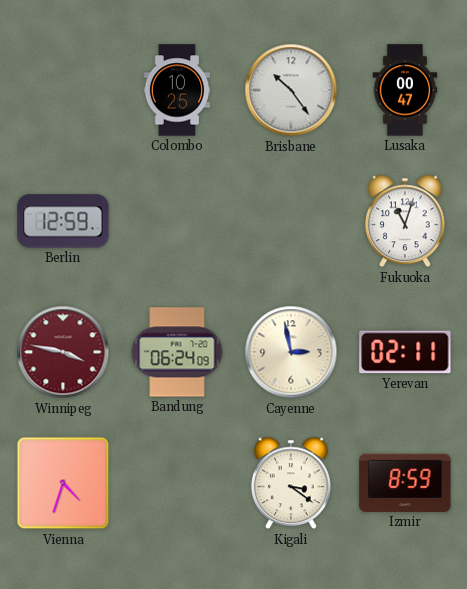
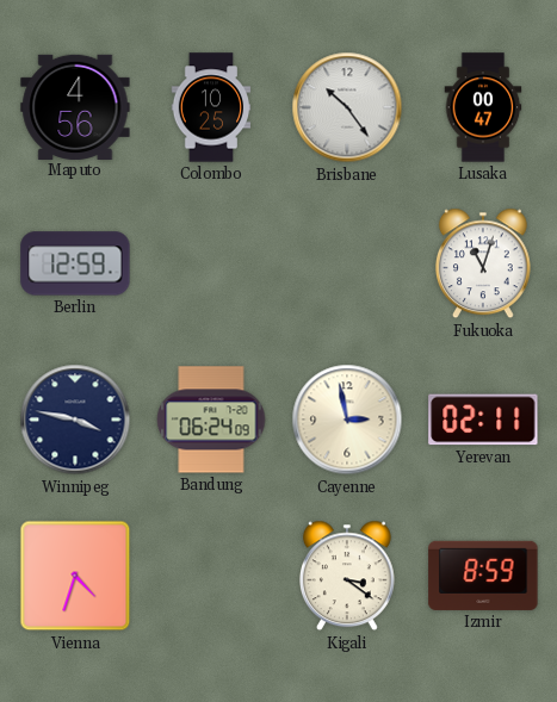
Maputo: none -> 4:56
Winnipeg dial: burgundy -> navy
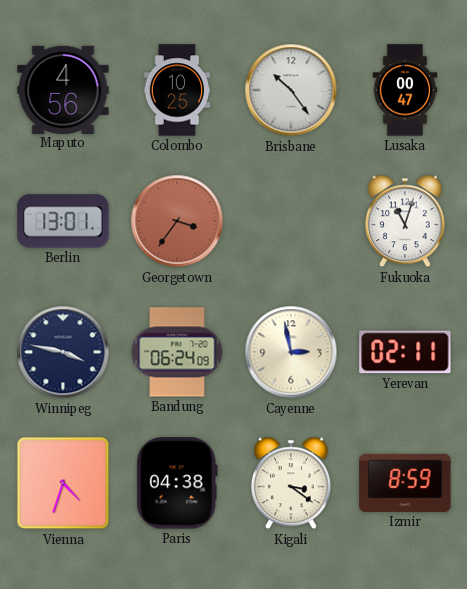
Berlin: 12:59 -> 13:01
Georgetown: none -> 3:36
Paris: none -> 04:38
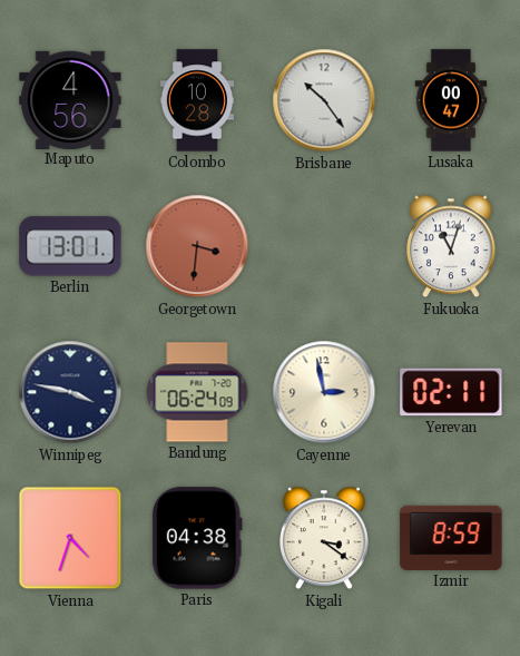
Colombo: 10:25 -> 10:28
Georgetown: 3:36 -> 3:31
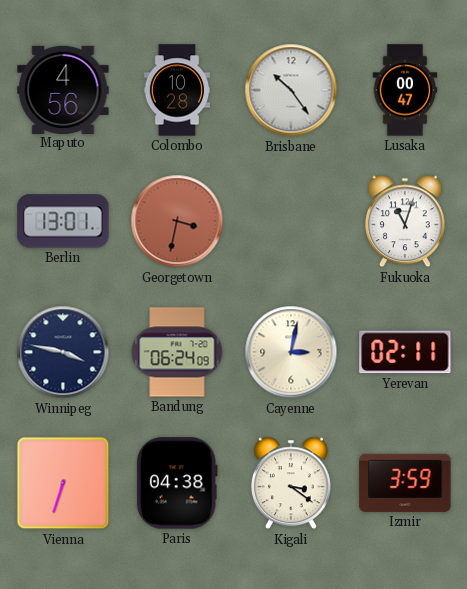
Georgetown: 3:31 -> 3:32
Cayenne: 2:58 -> 3:02
Vienna: 4:33 -> 6:33
Izmir: 8:59 -> 3:59
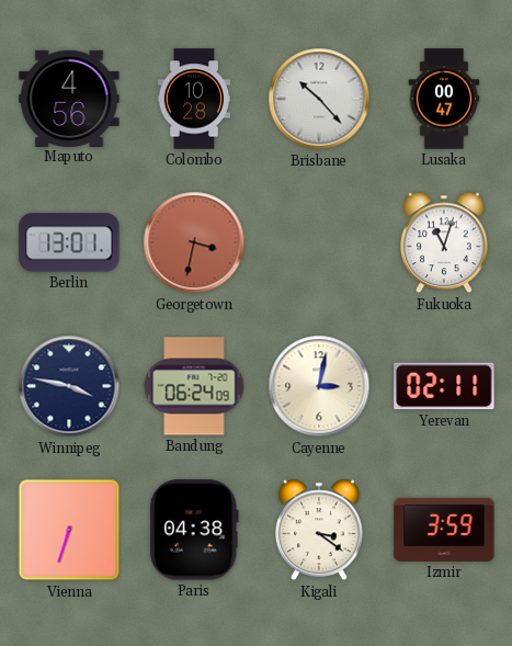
Brisbane: 10:24 -> 10:23
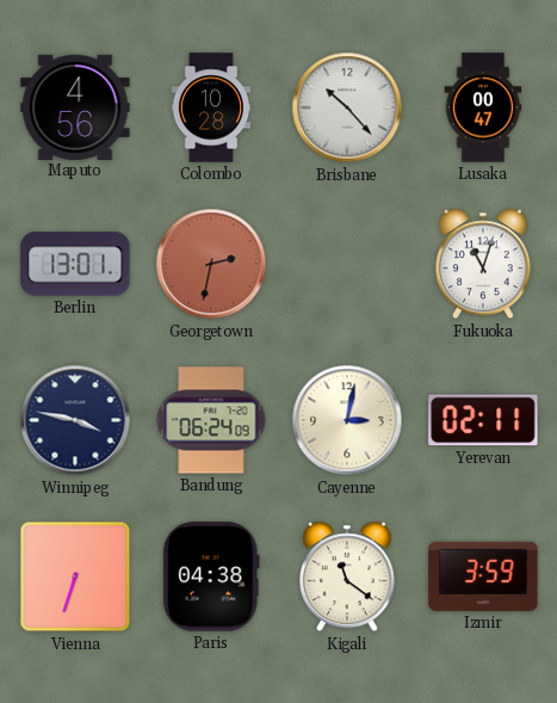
Georgetown: 3:32 -> 2:32
Kigali: 3:21 -> 11:21
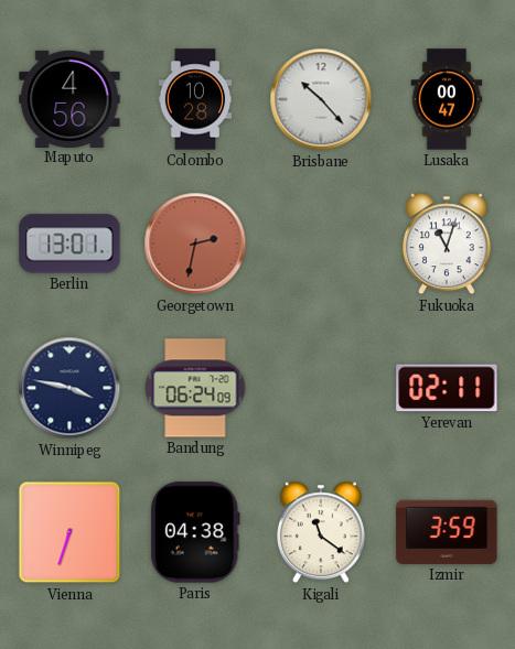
Cayenne: 3:02 -> none
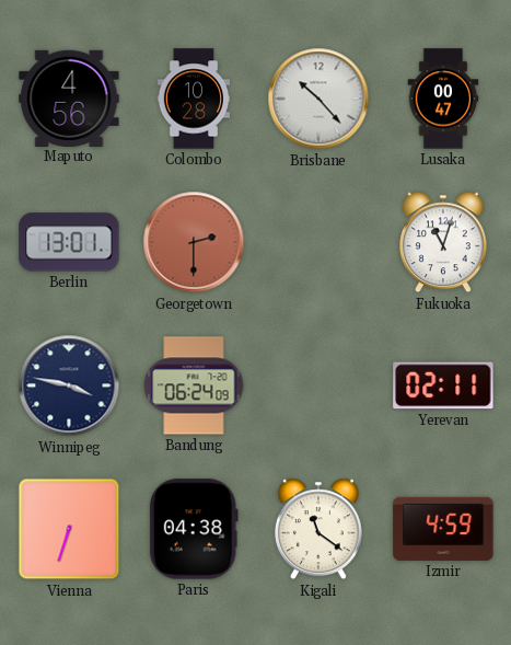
Georgetown: 2:32 -> 2:30
Izmir: 3:59 -> 4:59
